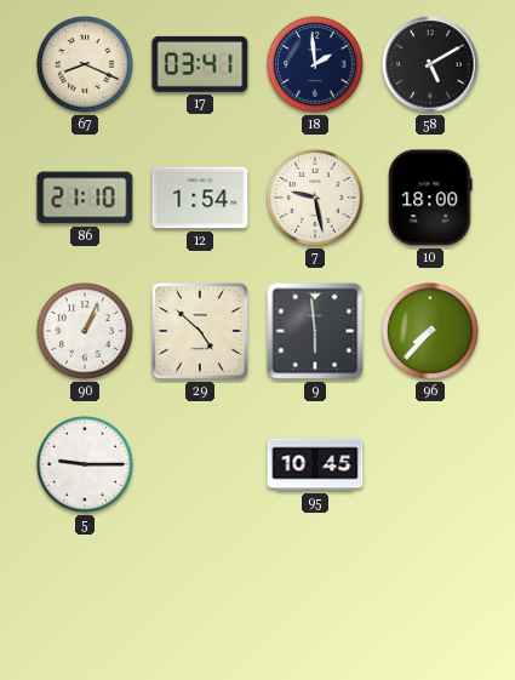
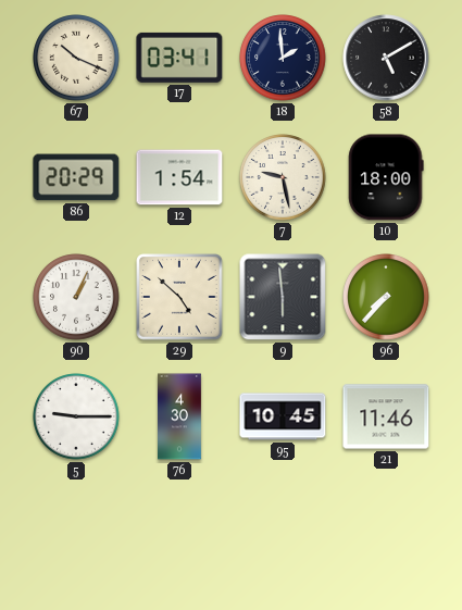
67: 8:19 -> 10:19
86: 21:10 -> 20:29
76: none -> 4:30
21: none -> 11:46
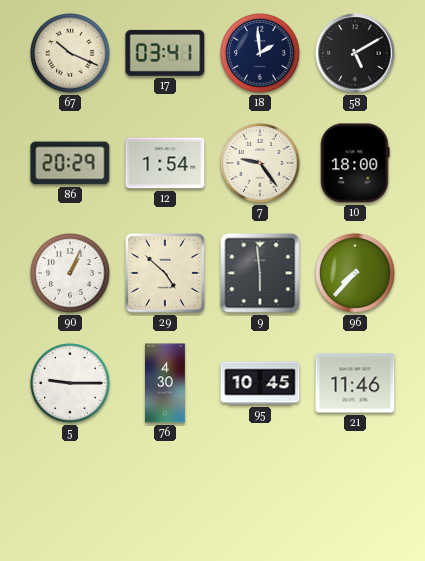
7: 9:28 -> 9:24
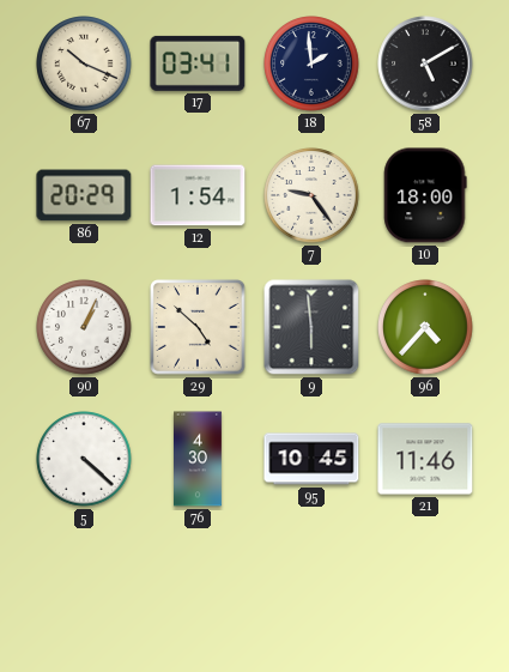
96: 7:37 -> 4:37
5: 9:15 -> 4:22
